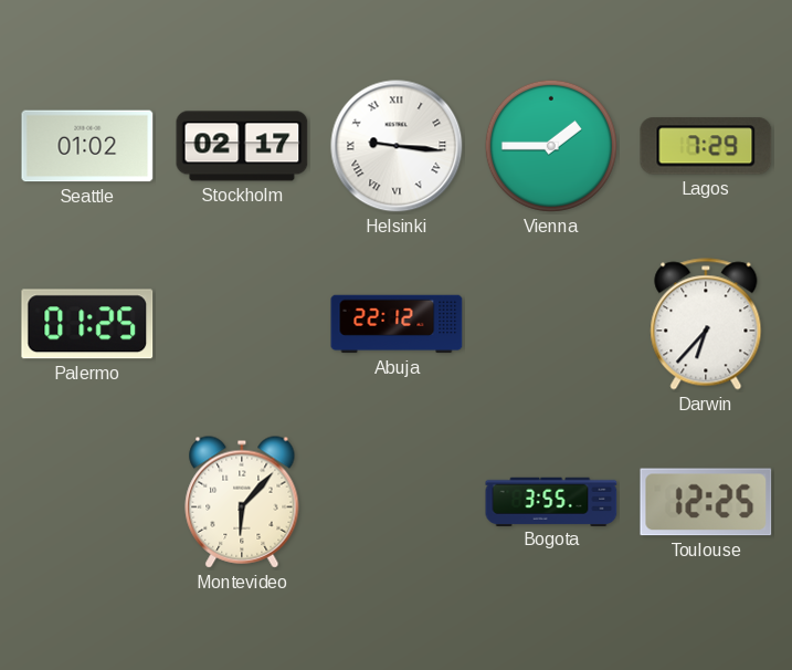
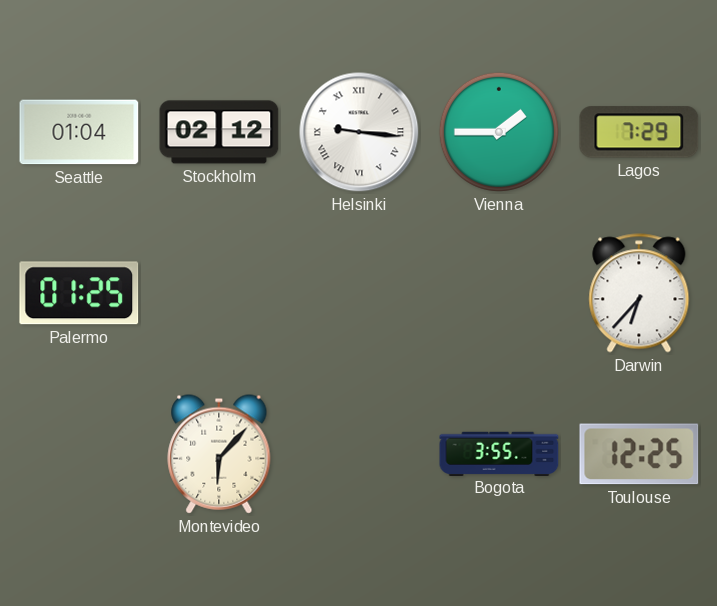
Seattle: 01:02 -> 01:04
Stockholm: 02:17 -> 02:12
Abuja: 22:12 -> none
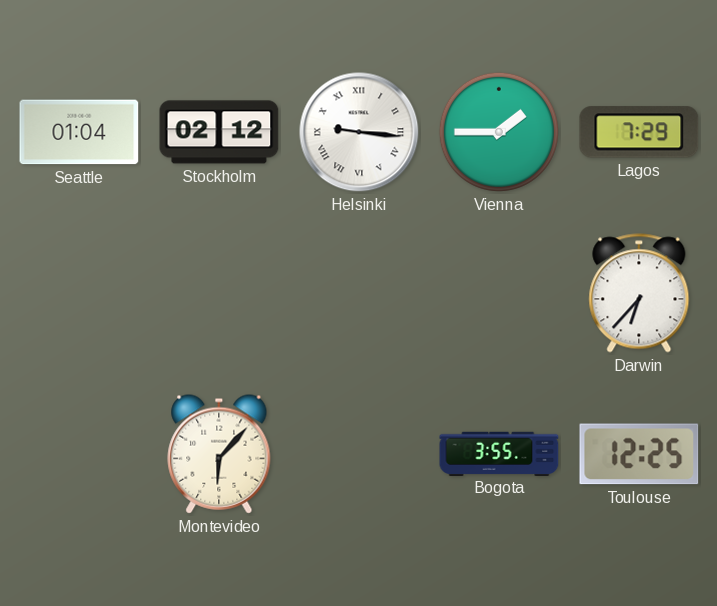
Palermo: 01:25 -> none
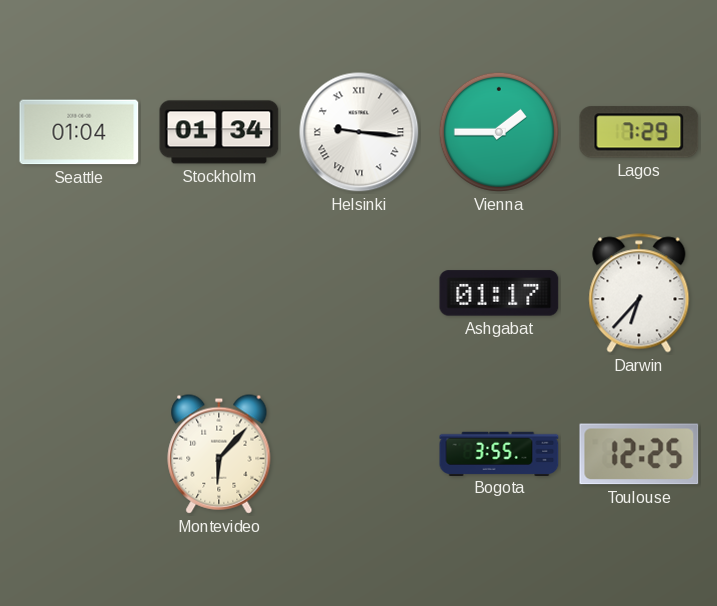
Stockholm: 02:12 -> 01:34
Ashgabat: none -> 01:17
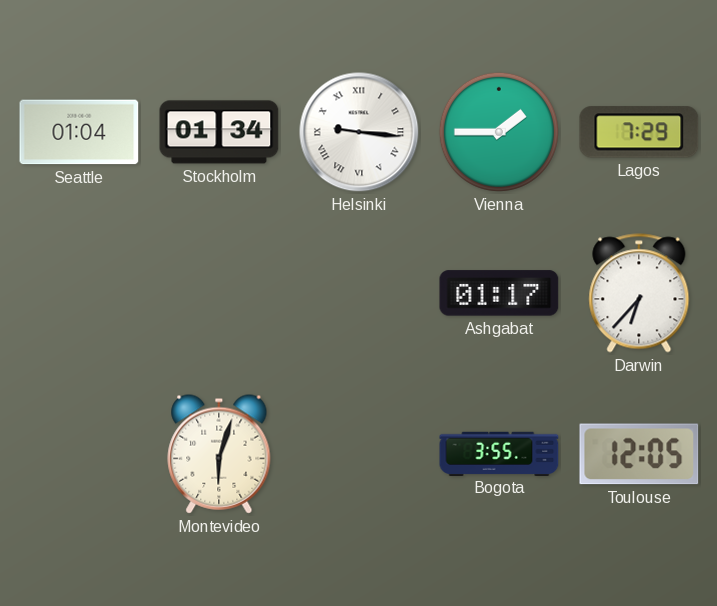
Montevideo: 6:07 -> 6:03
Toulouse: 12:25 -> 12:05
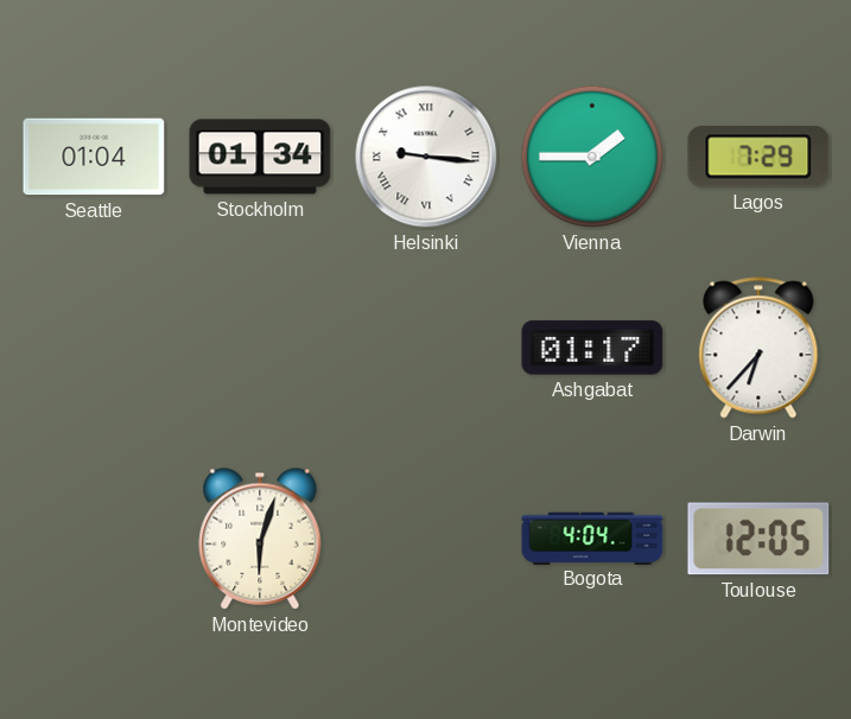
Bogota: 3:55 -> 4:04
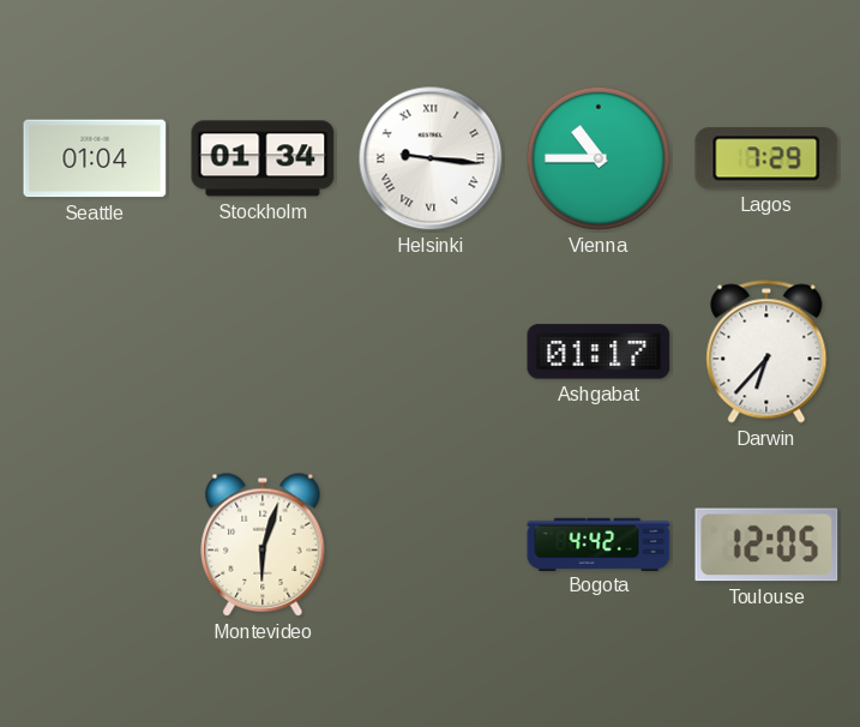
Vienna: 1:45 -> 10:45
Bogota: 4:04 -> 4:42
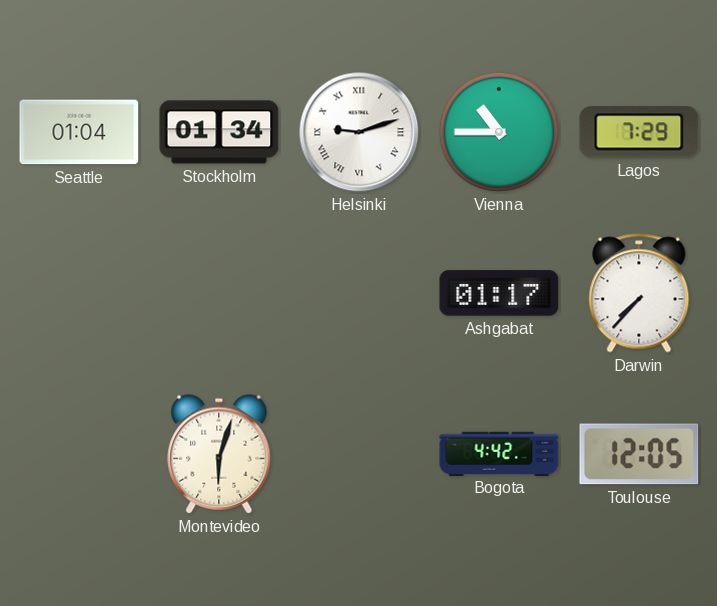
Helsinki: 9:16 -> 9:12
Darwin: 6:37 -> 7:37
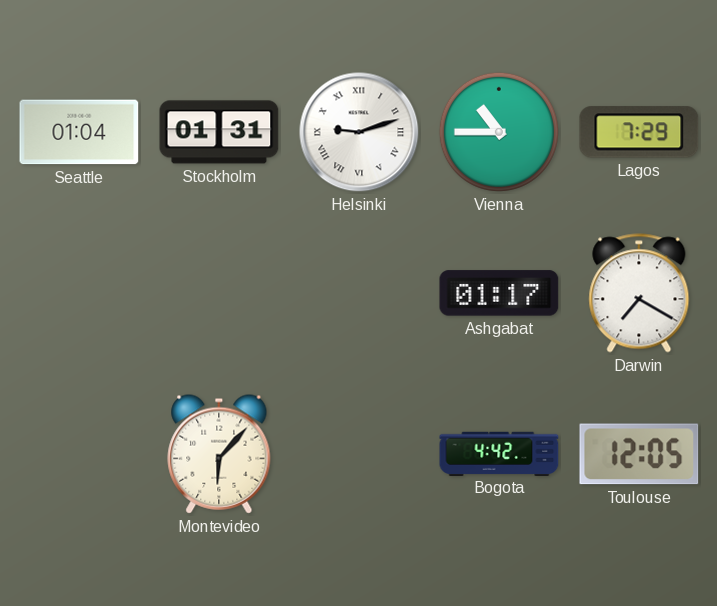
Stockholm: 01:34 -> 01:31
Darwin: 7:37 -> 7:20
Montevideo: 6:03 -> 6:07
